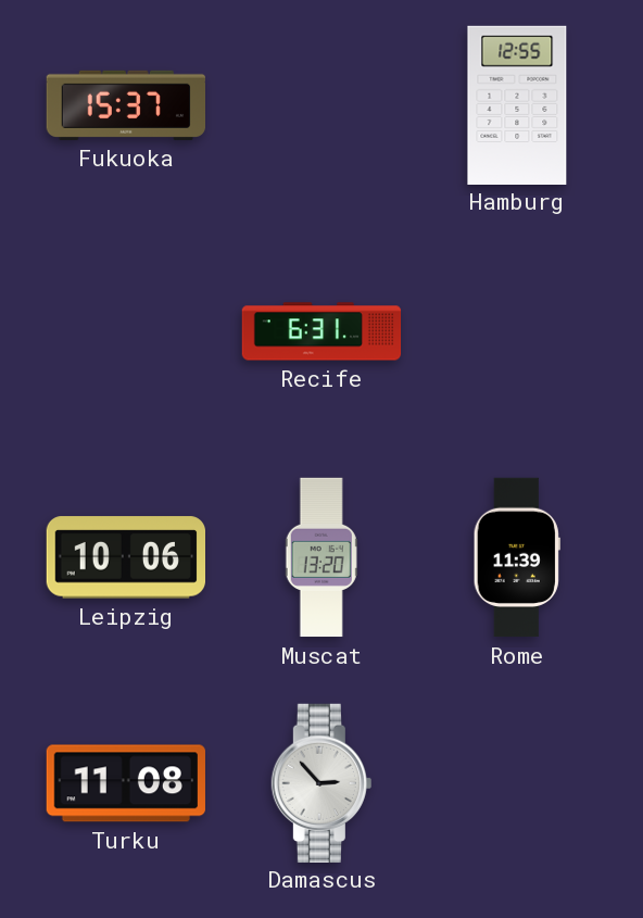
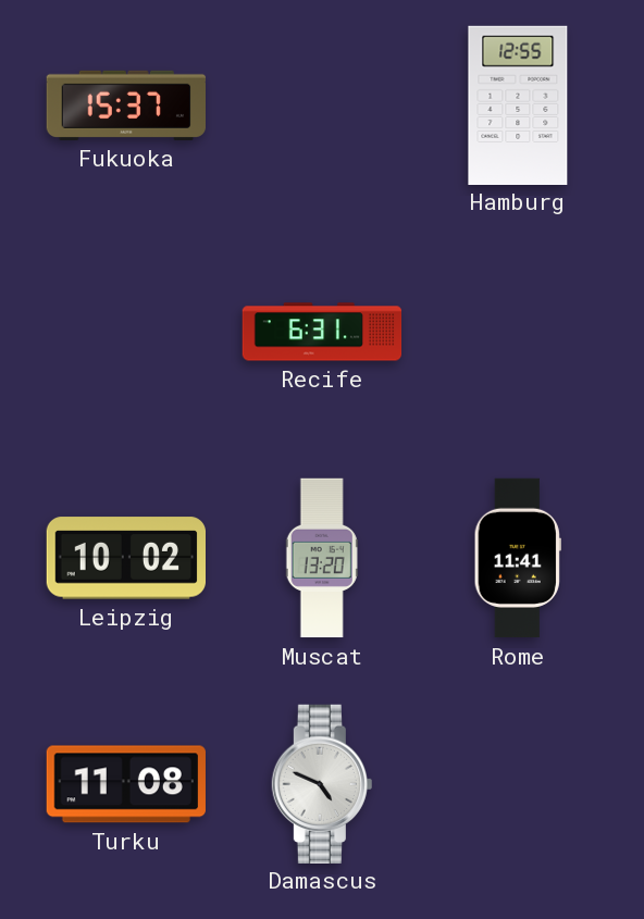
Leipzig: 10:06 -> 10:02
Rome: 11:39 -> 11:41
Damascus: 2:53 -> 4:49
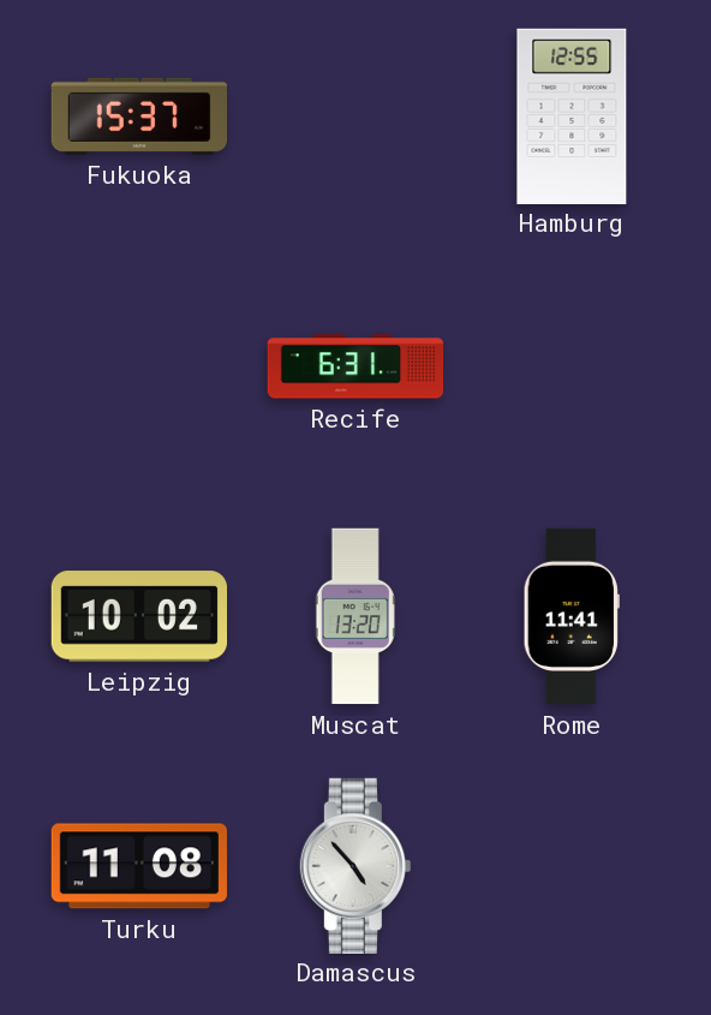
Damascus: 4:49 -> 4:53
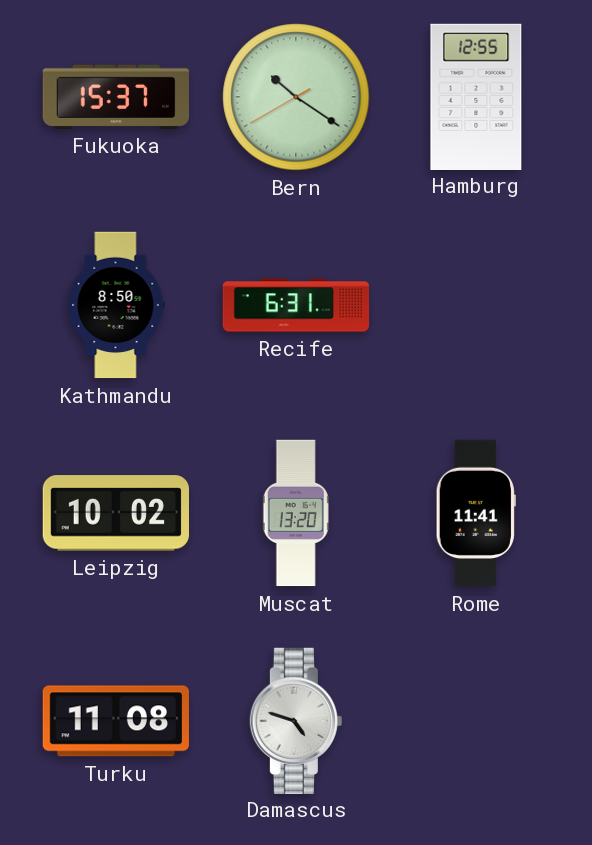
Bern: none -> 10:20
Kathmandu: none -> 8:50
Damascus: 4:53 -> 4:48
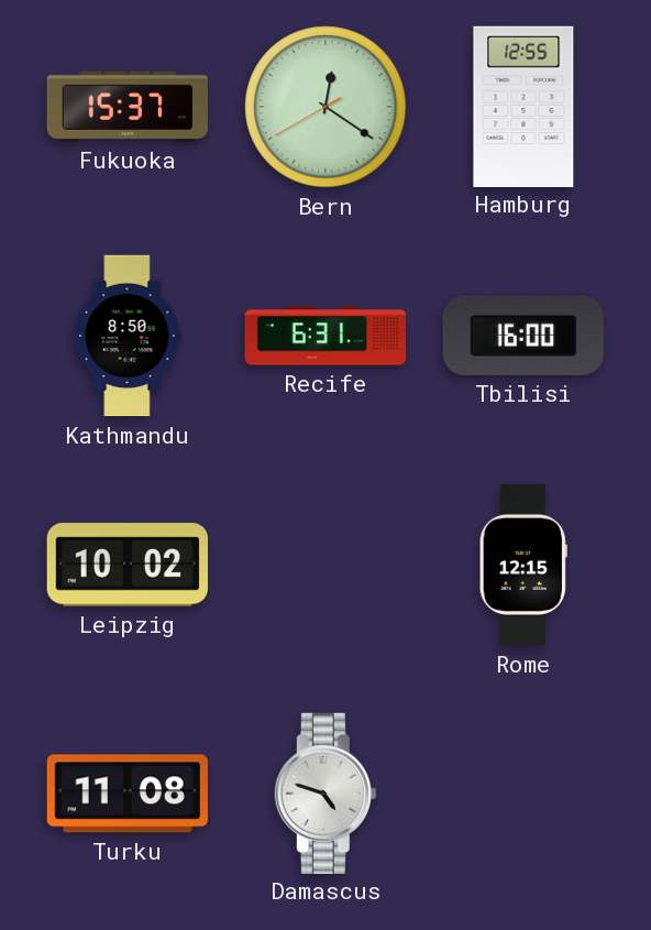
Bern: 10:20 -> 12:20
Tbilisi: none -> 16:00
Muscat: 13:20 -> none
Rome: 11:41 -> 12:15
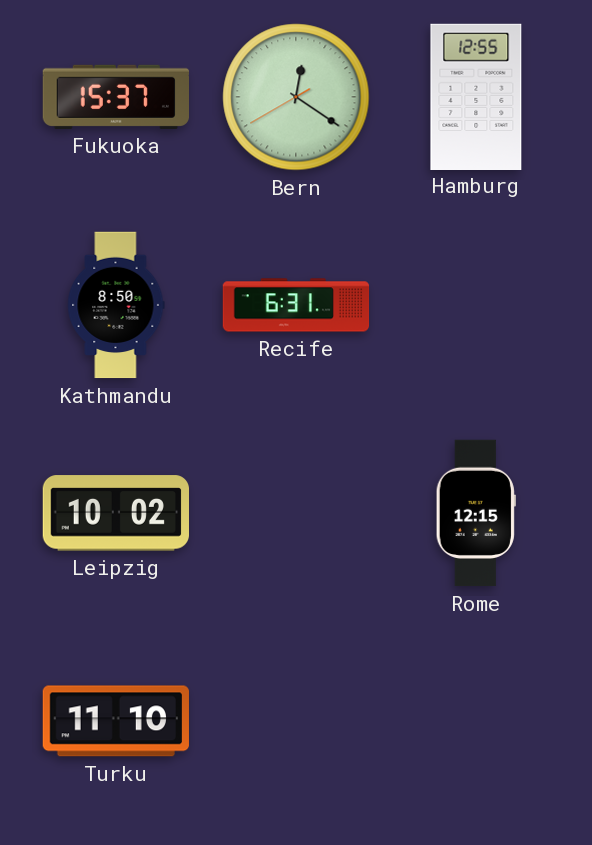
Tbilisi: 16:00 -> none
Turku: 11:08 -> 11:10
Damascus: 4:48 -> none
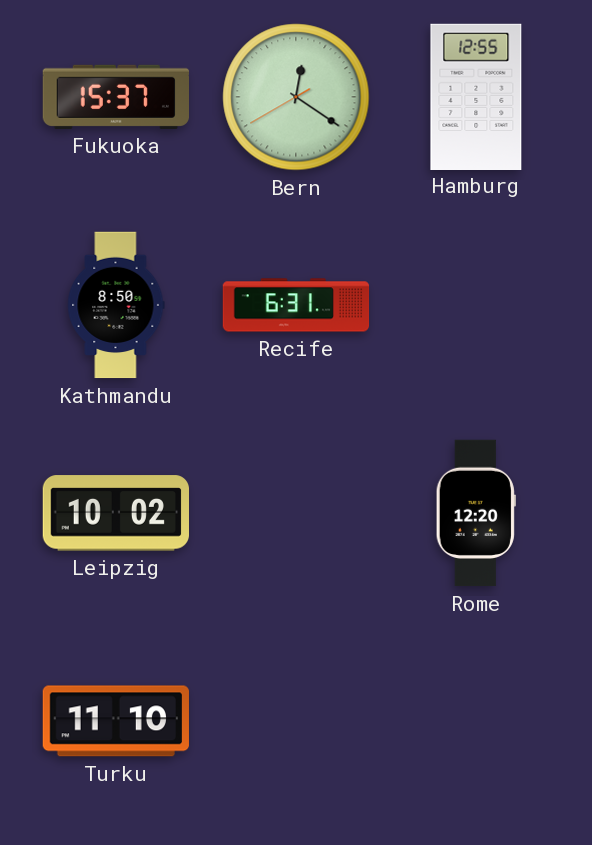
Rome: 12:15 -> 12:20
